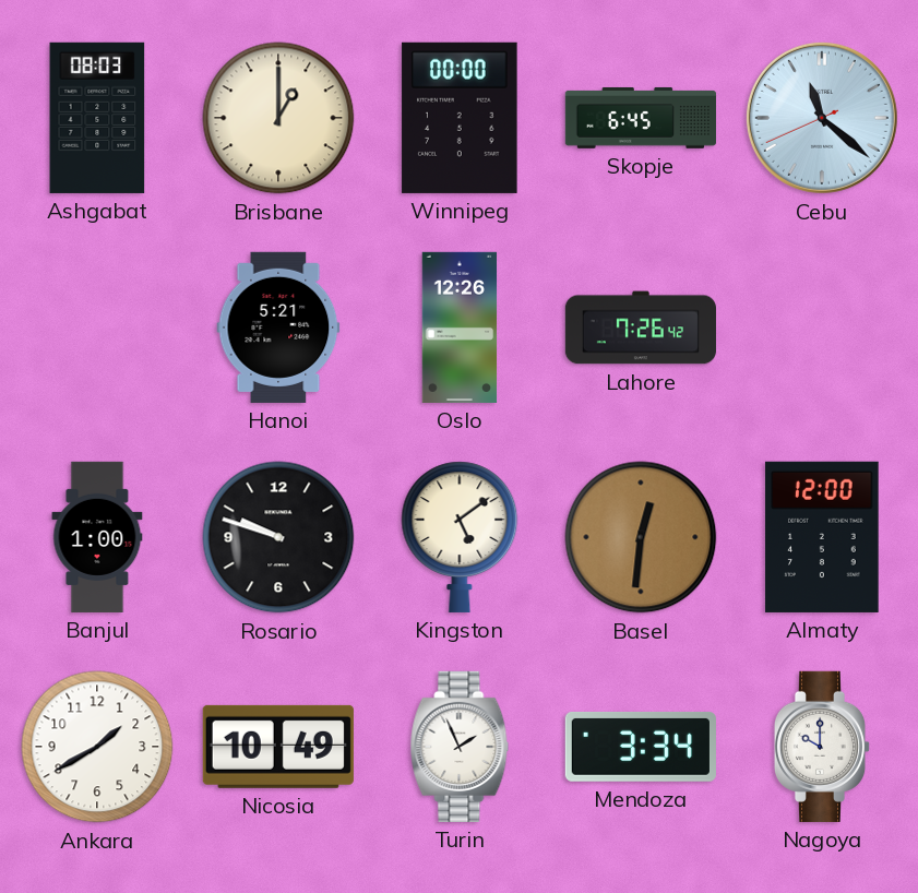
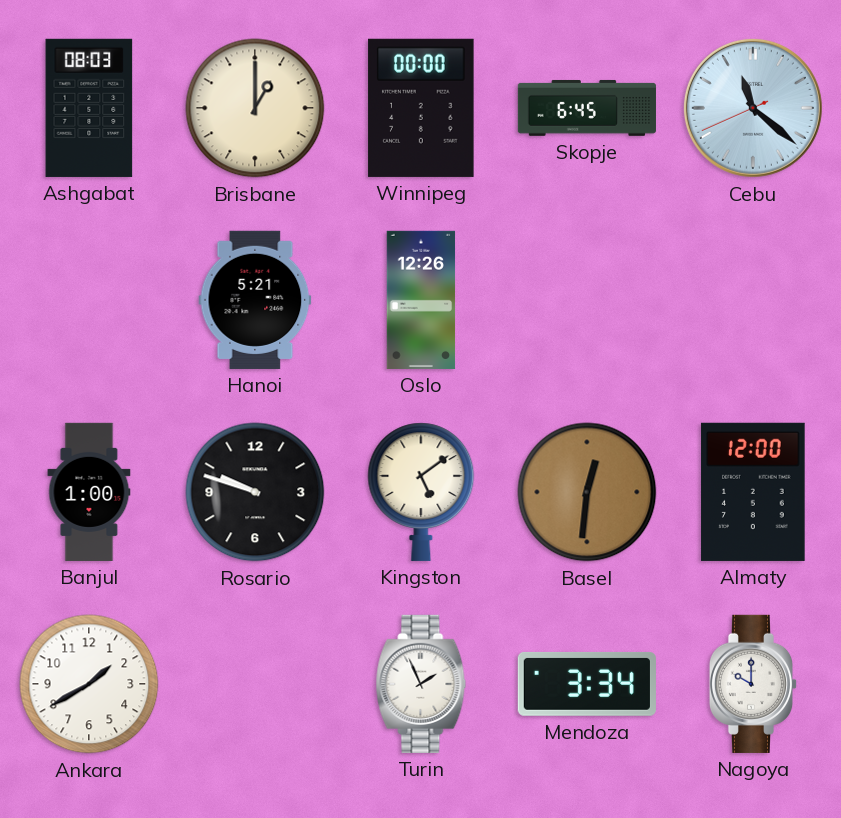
Lahore: 7:26 -> none
Nicosia: 10:49 -> none
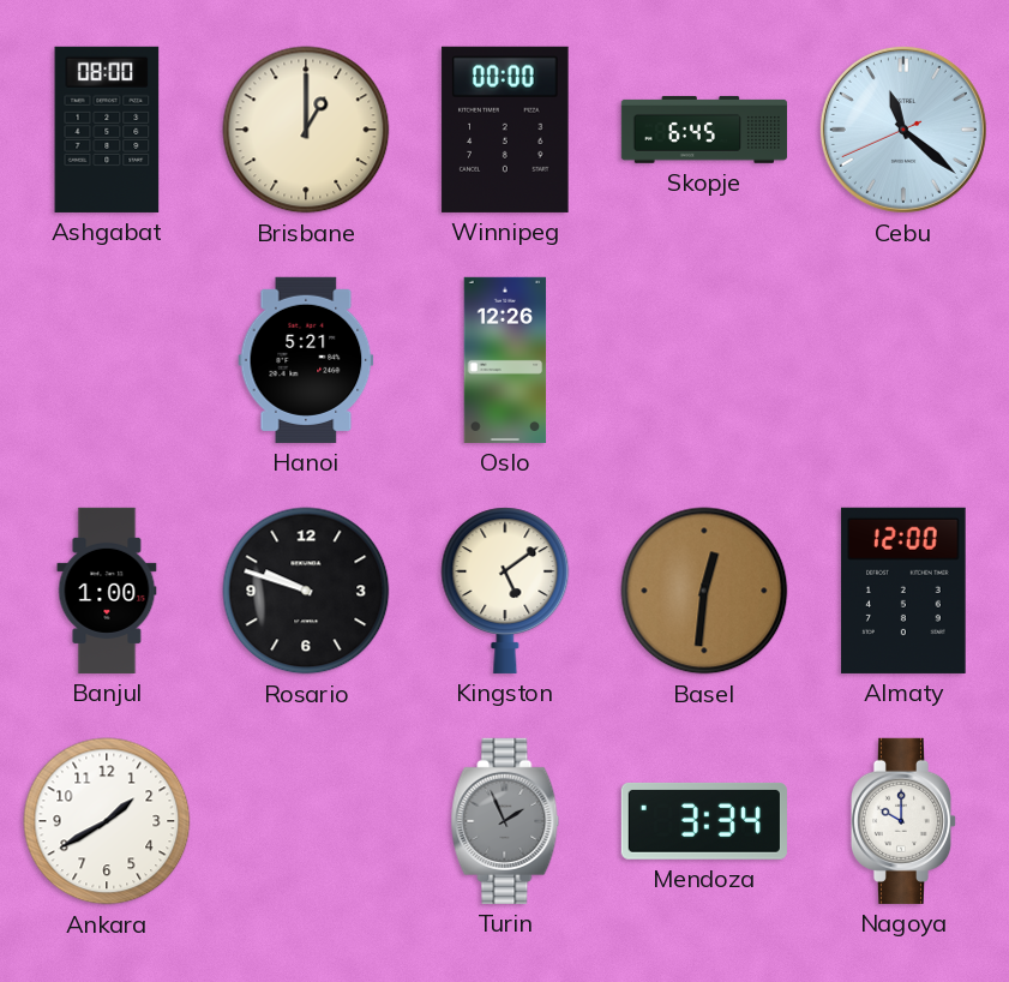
Ashgabat: 08:03 -> 08:00
Turin dial: white -> grey
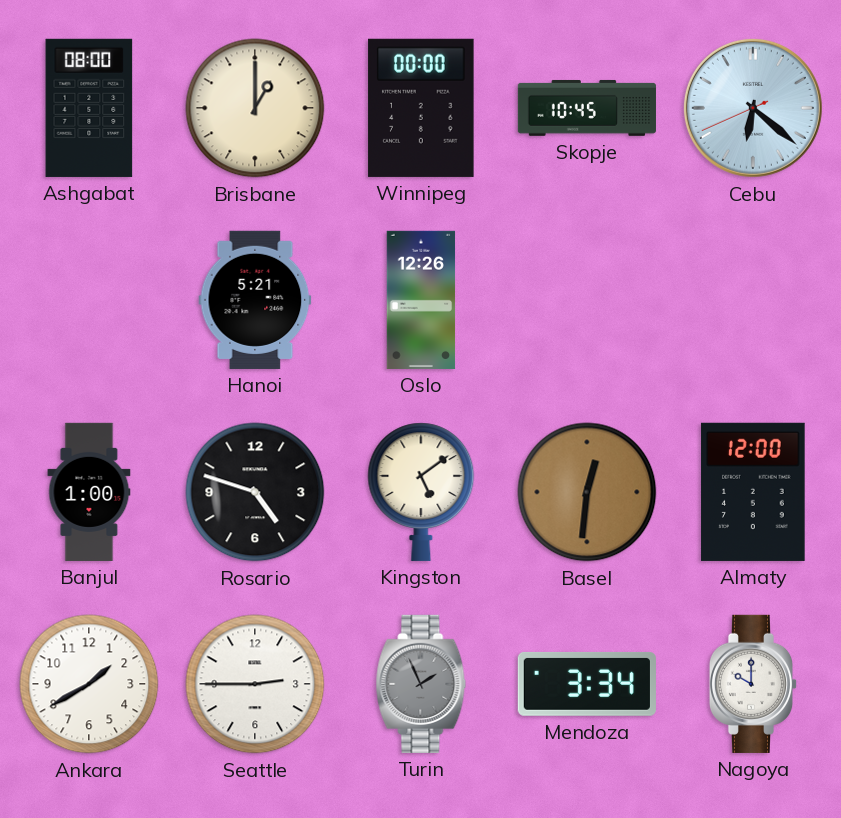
Skopje: 6:45 -> 10:45
Cebu: 11:21 -> 6:21
Rosario: 9:48 -> 4:48
Seattle: none -> 2:45
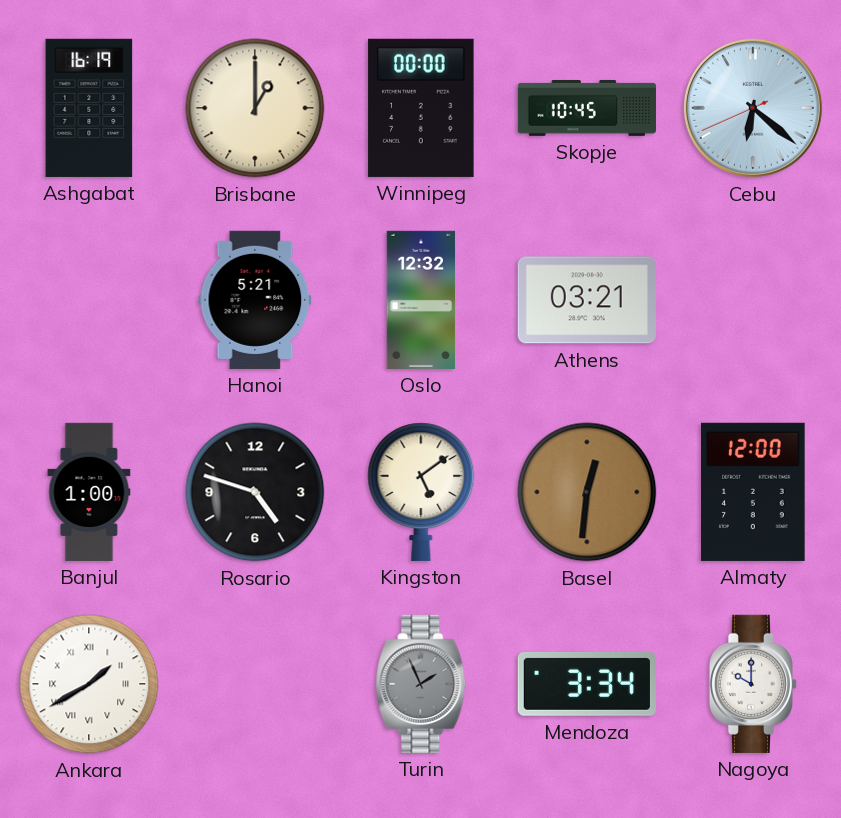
Ashgabat: 08:00 -> 16:19
Oslo: 12:26 -> 12:32
Athens: none -> 03:21
Ankara numerals: Arabic -> Roman
Seattle: 2:45 -> none
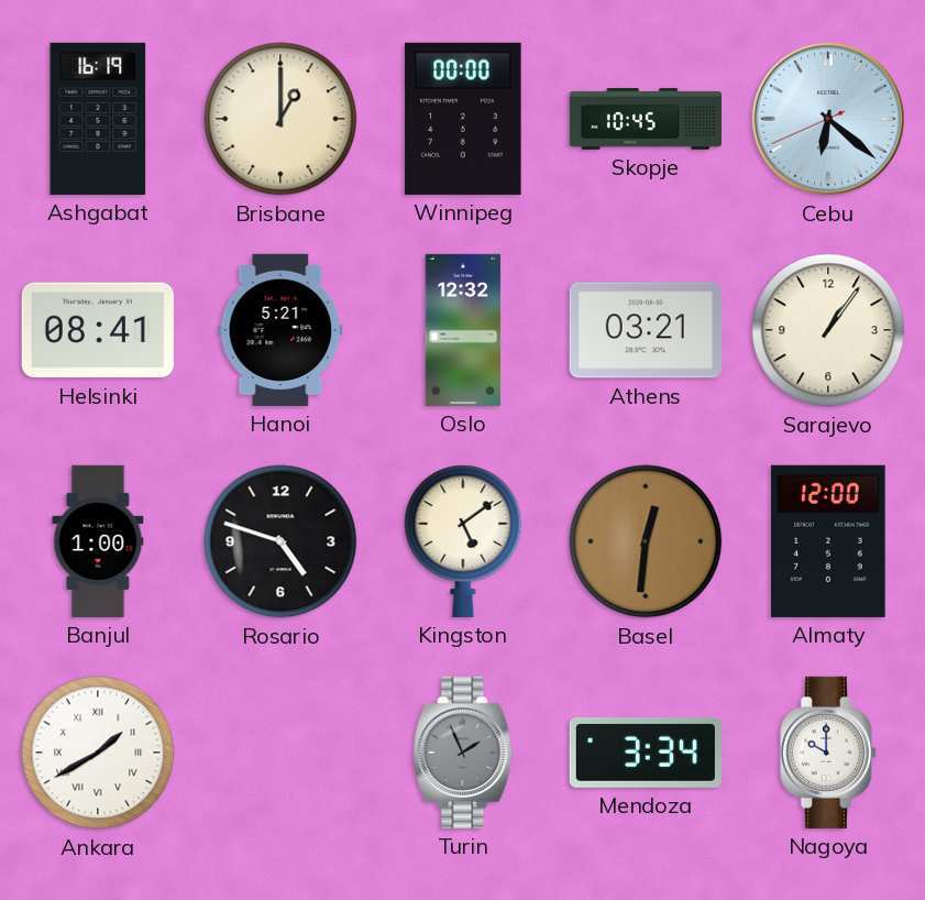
Helsinki: none -> 08:41
Sarajevo: none -> 1:06
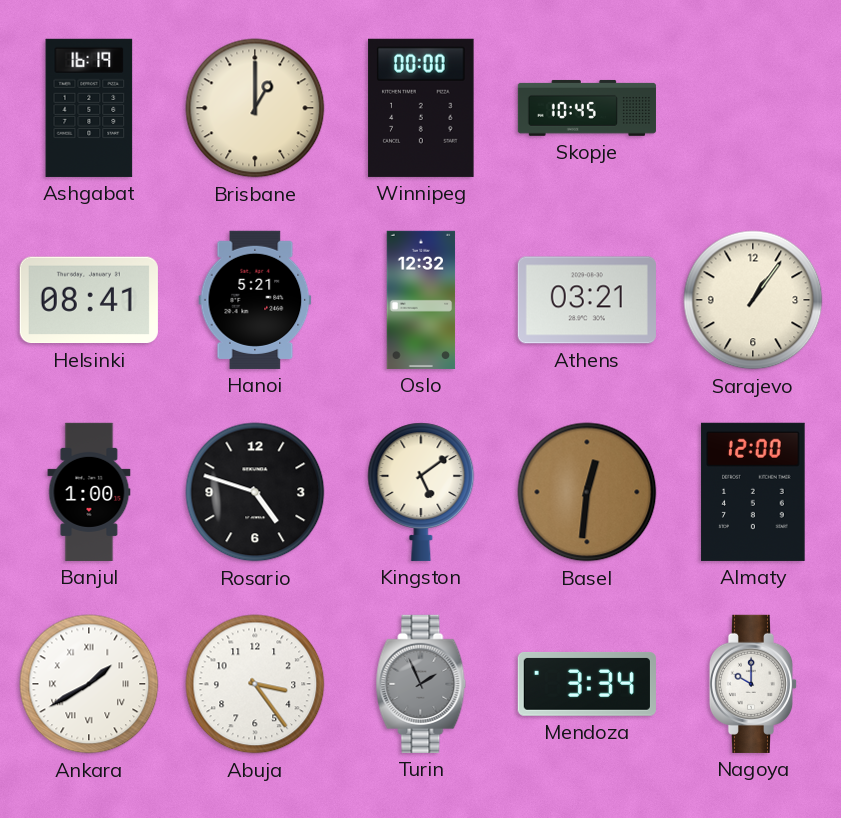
Cebu: 6:21 -> none
Abuja: none -> 3:24
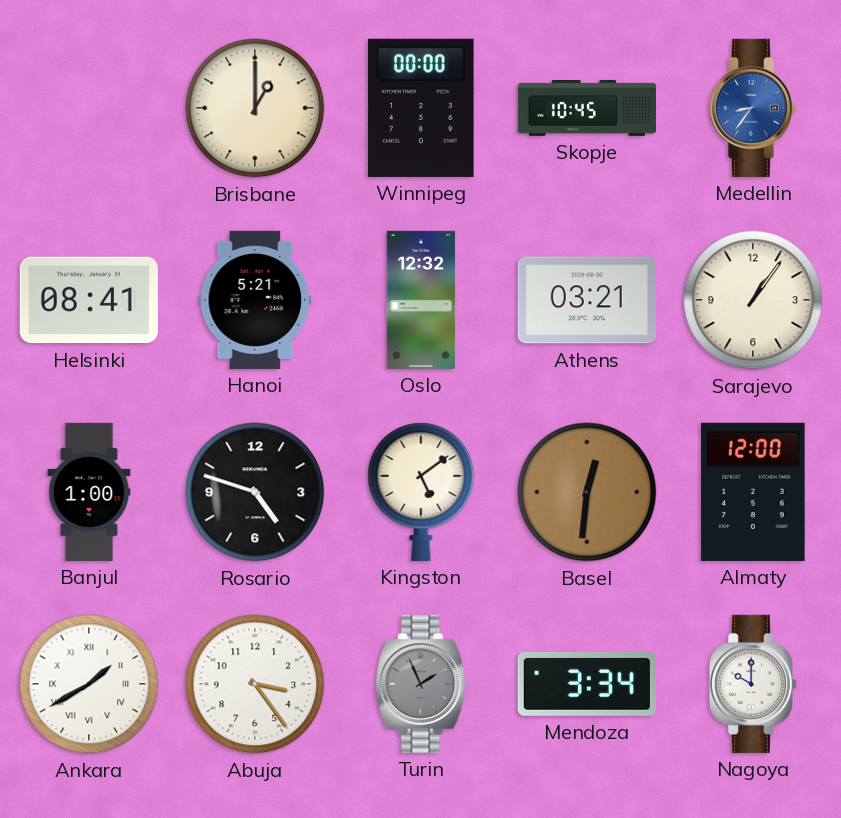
Ashgabat: 16:19 -> none
Medellin: none -> 8:36
